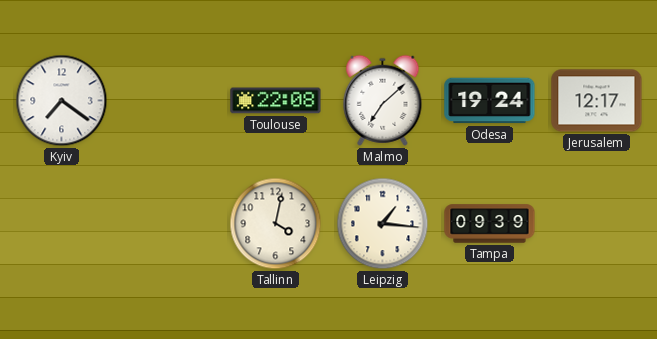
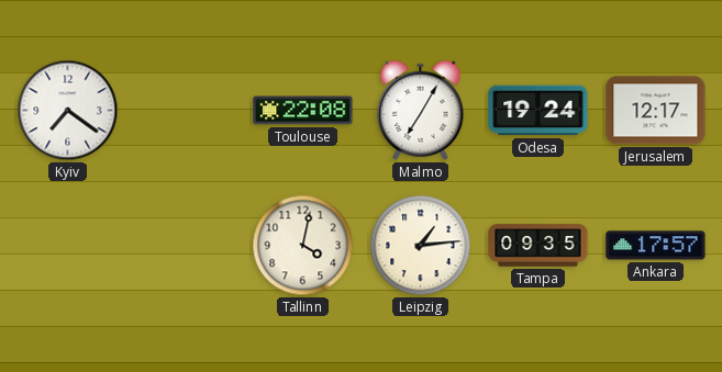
Malmo: 7:08 -> 7:05
Leipzig: 1:16 -> 1:14
Tampa: 09:39 -> 09:35
Ankara: none -> 17:57
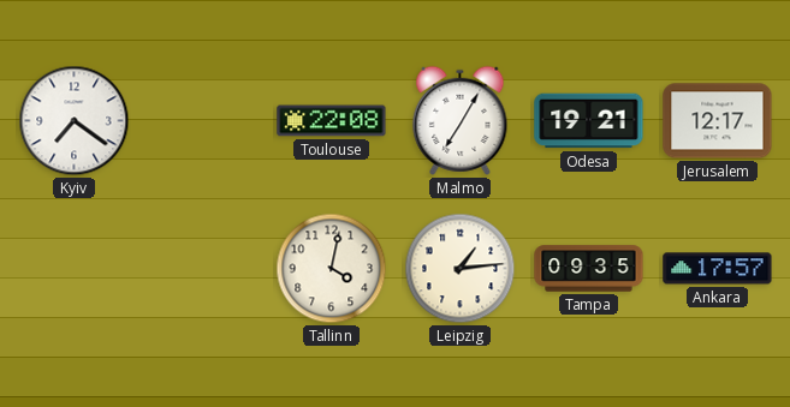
Odesa: 19:24 -> 19:21
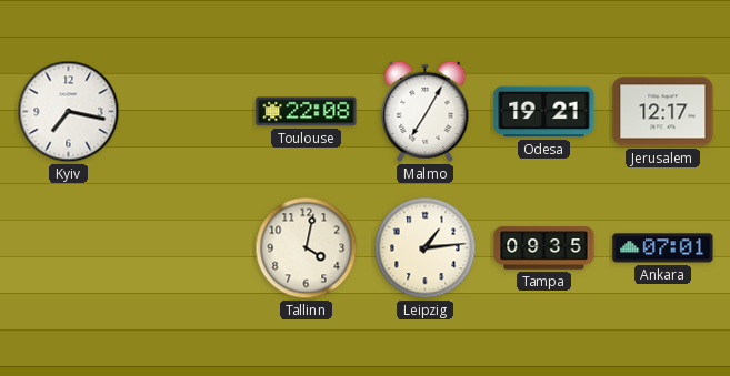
Kyiv: 7:21 -> 7:17
Ankara: 17:57 -> 07:01
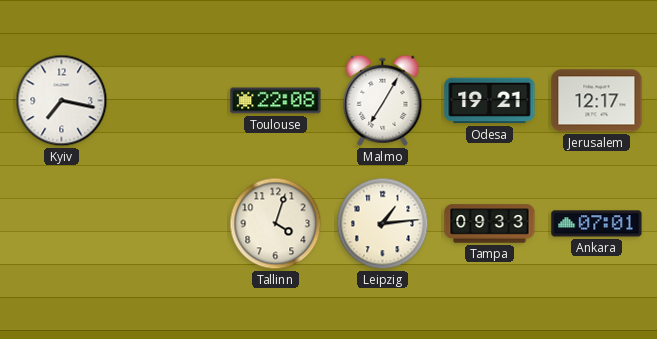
Tallinn: 4:02 -> 4:03
Tampa: 09:35 -> 09:33
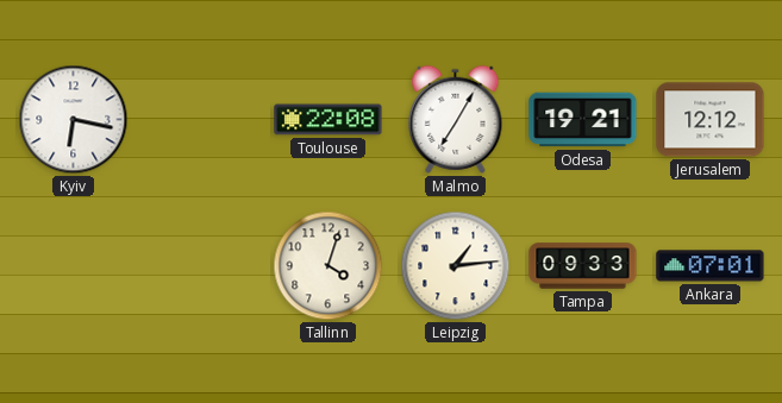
Kyiv: 7:17 -> 6:17
Jerusalem: 12:17 -> 12:12
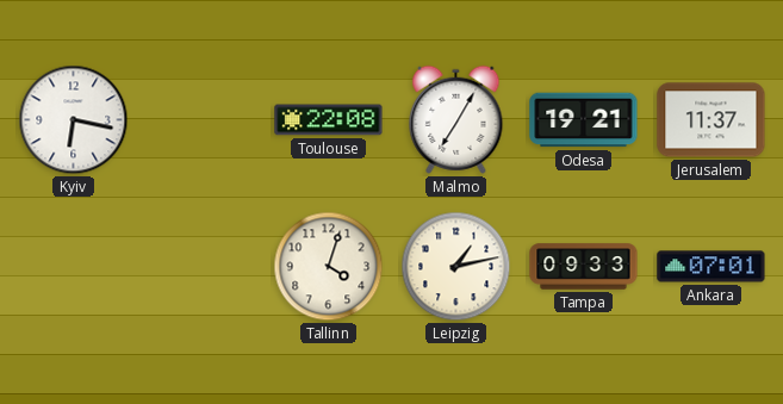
Jerusalem: 12:12 -> 11:37
Leipzig: 1:14 -> 1:13
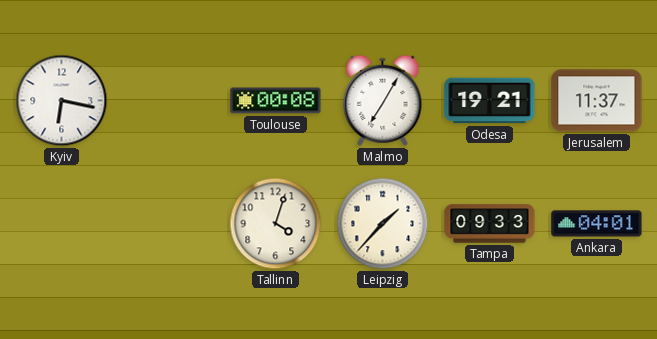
Toulouse: 22:08 -> 00:08
Leipzig: 1:13 -> 1:37
Ankara: 07:01 -> 04:01
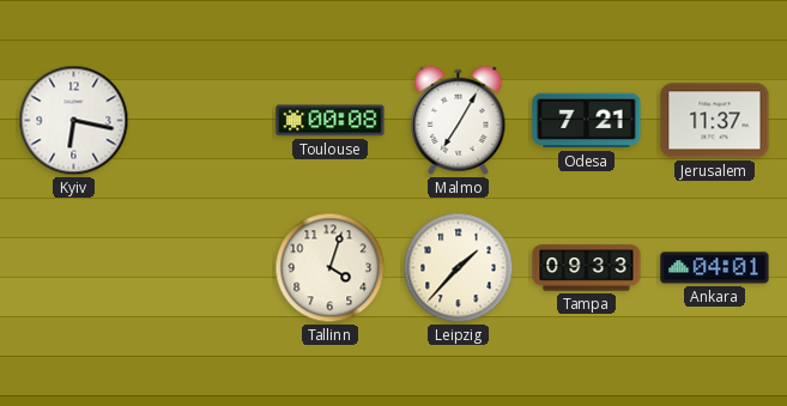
Odesa: 19:21 -> 7:21
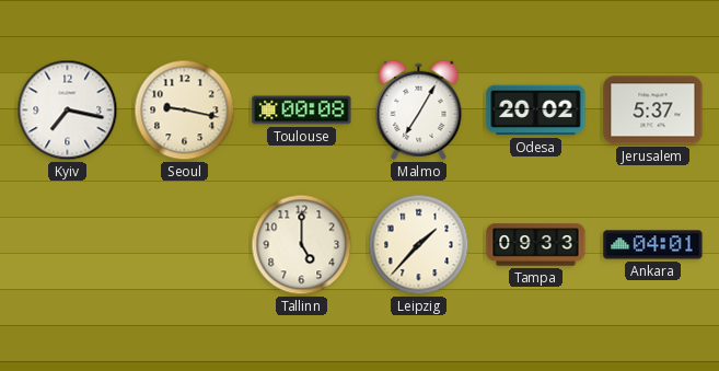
Kyiv: 6:17 -> 7:17
Seoul: none -> 9:17
Odesa: 7:21 -> 20:02
Jerusalem: 11:37 -> 5:37
Tallinn: 4:03 -> 5:00
